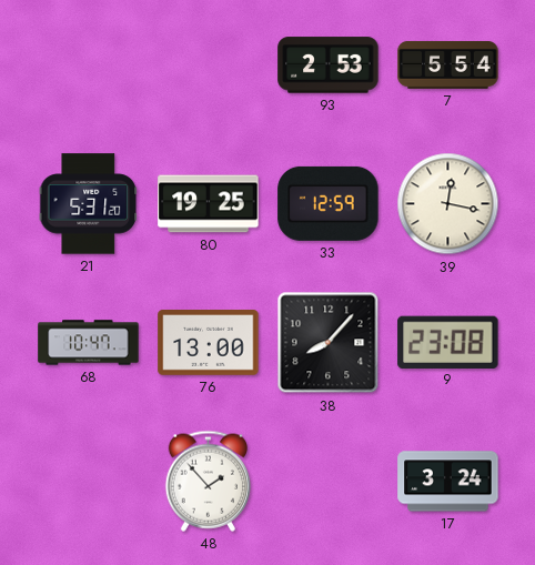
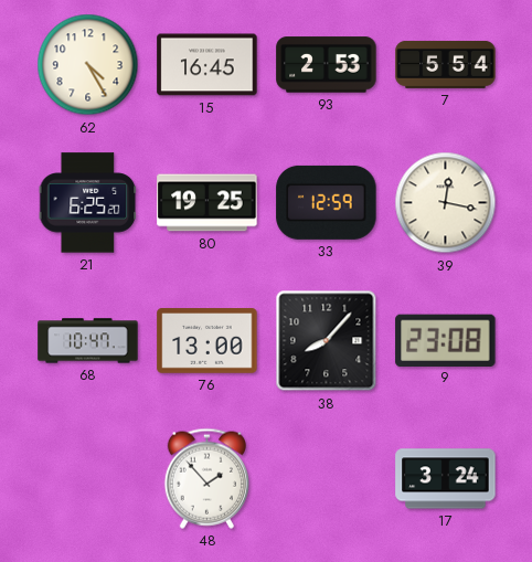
62: none -> 4:25
15: none -> 16:45
21: 5:31 -> 6:25
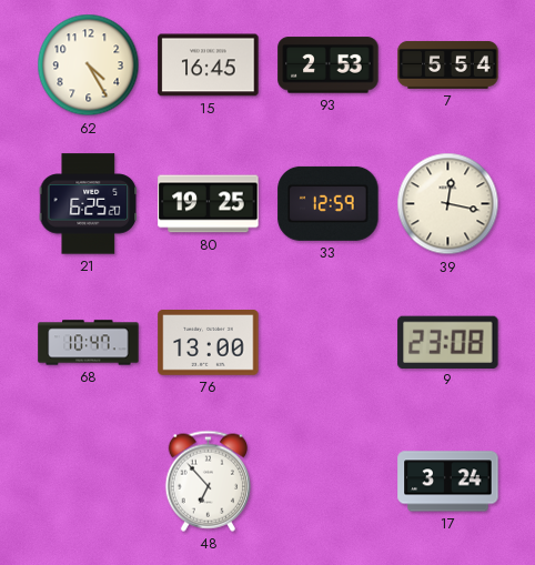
38: 8:07 -> none
48: 1:53 -> 6:53
